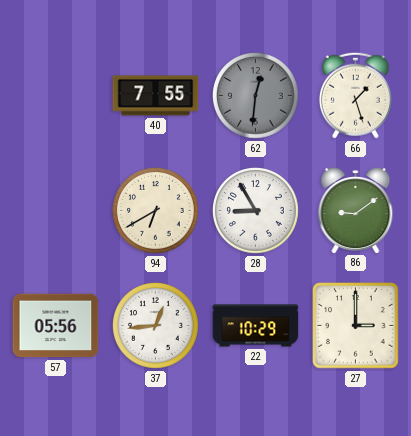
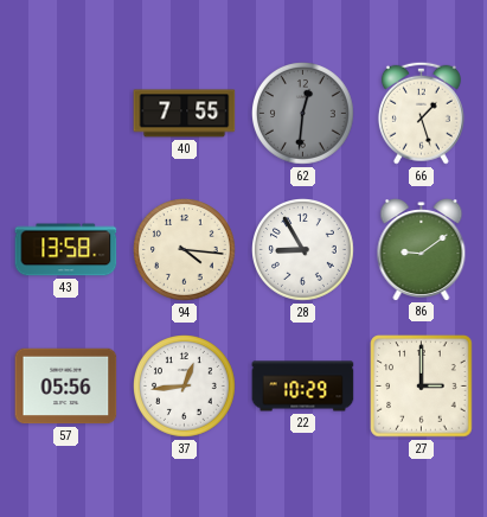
43: none -> 13:58
94: 6:40 -> 4:16
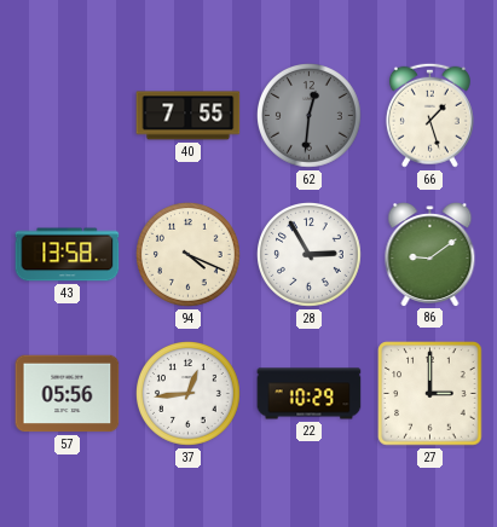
94: 4:16 -> 4:19
28: 8:55 -> 2:55
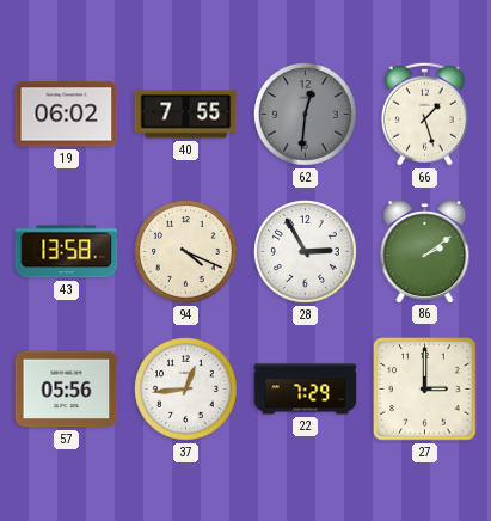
19: none -> 06:02
86: 9:09 -> 2:09
22: 10:29 -> 7:29
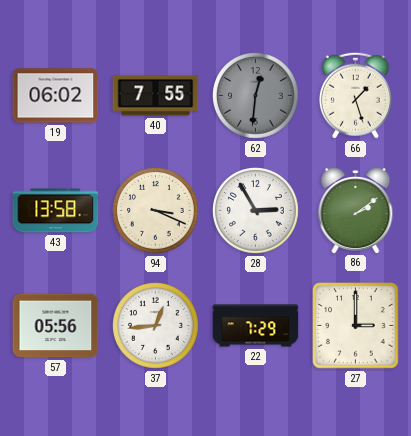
94: 4:19 -> 3:19
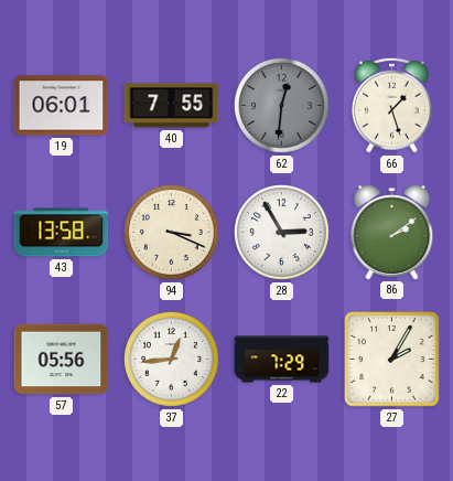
19: 06:02 -> 06:01
27: 3:00 -> 2:05
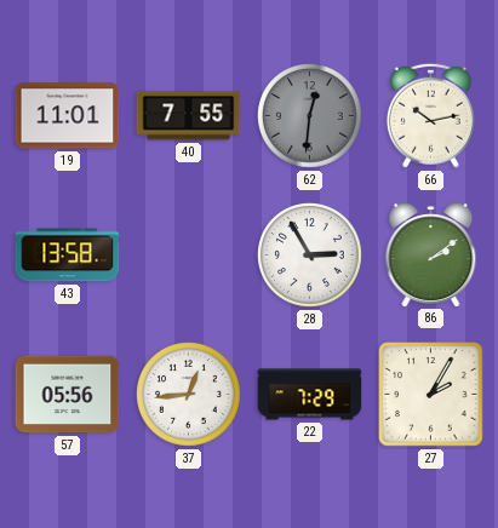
19: 06:01 -> 11:01
66: 1:27 -> 10:13
94: 3:19 -> none
